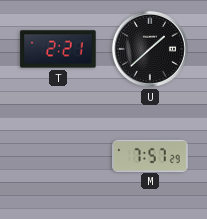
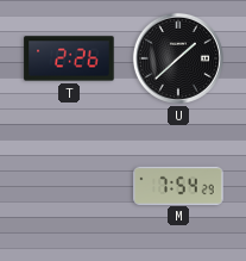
T: 2:21 -> 2:26
M: 7:57 -> 7:54
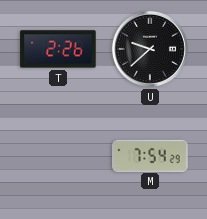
U: 1:38 -> 9:38
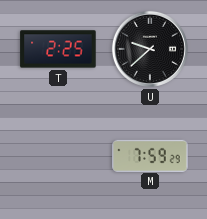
T: 2:26 -> 2:25
M: 7:54 -> 7:59
